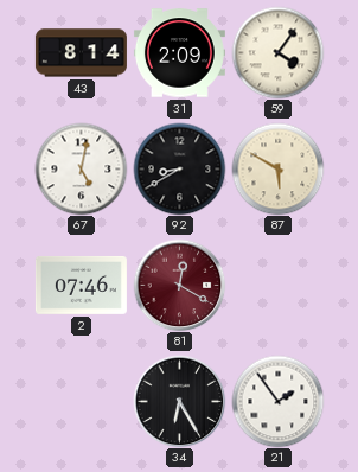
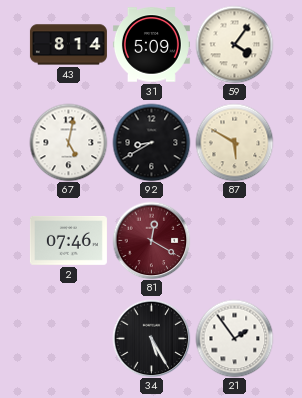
31: 2:09 -> 5:09
34: 6:25 -> 5:25
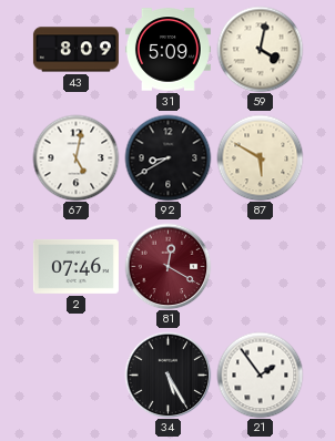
43: 8:14 -> 8:09
59: 4:06 -> 4:02
